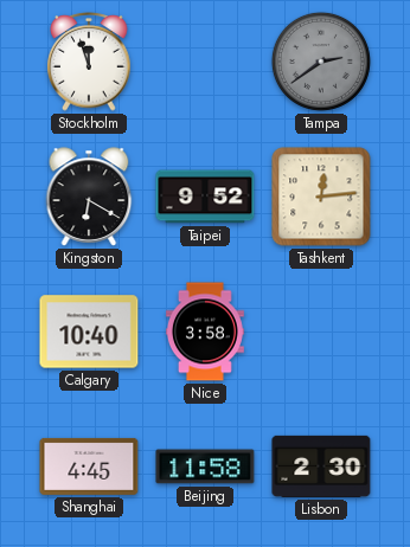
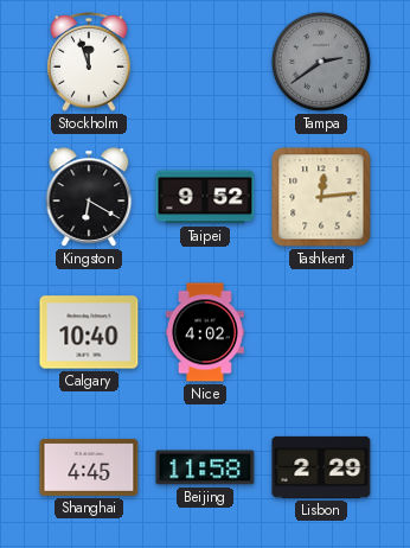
Nice: 3:58 -> 4:02
Lisbon: 2:30 -> 2:29
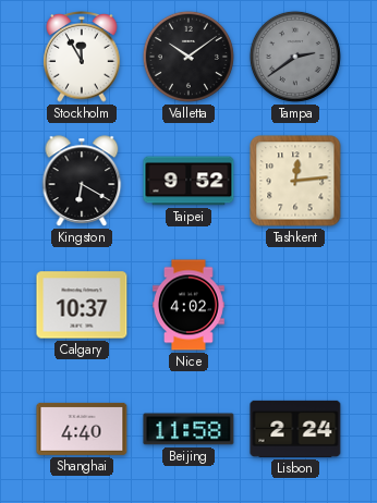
Stockholm: 11:57 -> 11:55
Valletta: none -> 10:09
Calgary: 10:40 -> 10:37
Shanghai: 4:45 -> 4:40
Lisbon: 2:29 -> 2:24
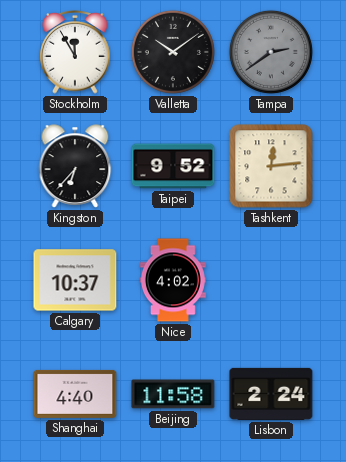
Kingston: 6:20 -> 6:37
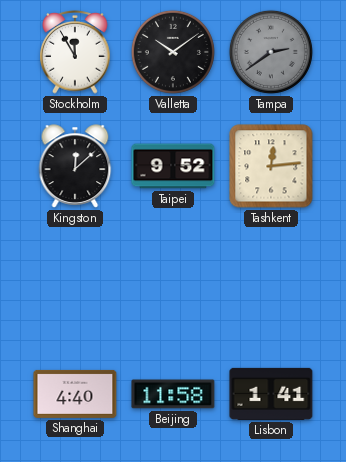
Kingston: 6:37 -> 12:08
Calgary: 10:37 -> none
Nice: 4:02 -> none
Lisbon: 2:24 -> 1:41
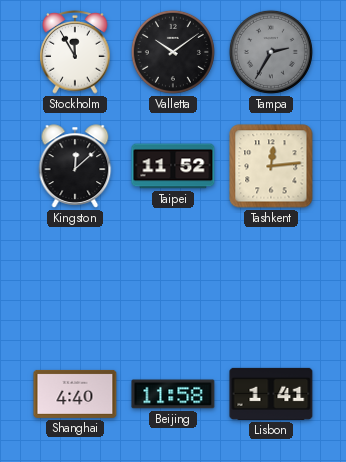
Tampa: 2:39 -> 2:35
Taipei: 9:52 -> 11:52
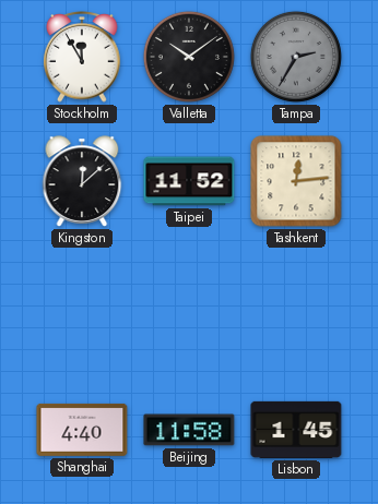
Lisbon: 1:41 -> 1:45
